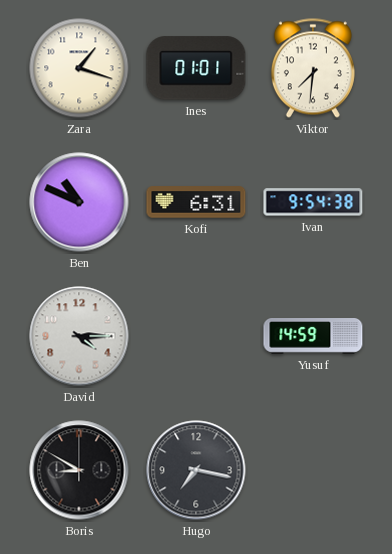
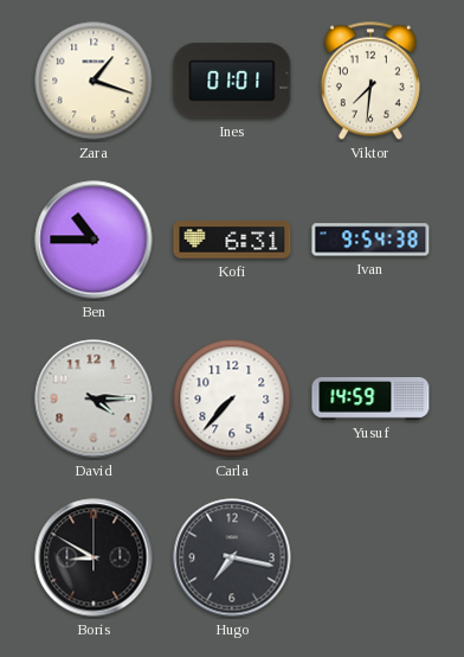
Ben: 10:49 -> 10:45
Carla: none -> 7:37
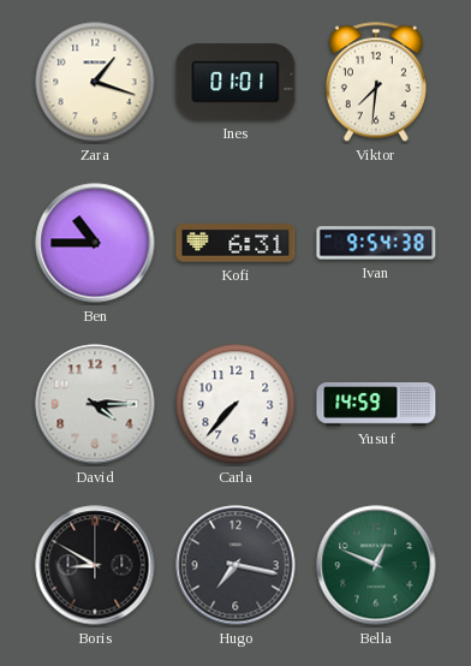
Bella: none -> 12:49
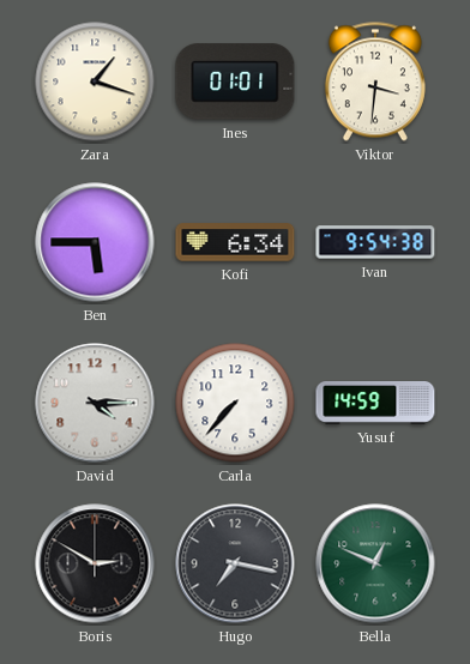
Viktor: 7:31 -> 3:31
Ben: 10:45 -> 5:45
Kofi: 6:31 -> 6:34
Boris: 8:50 -> 2:50
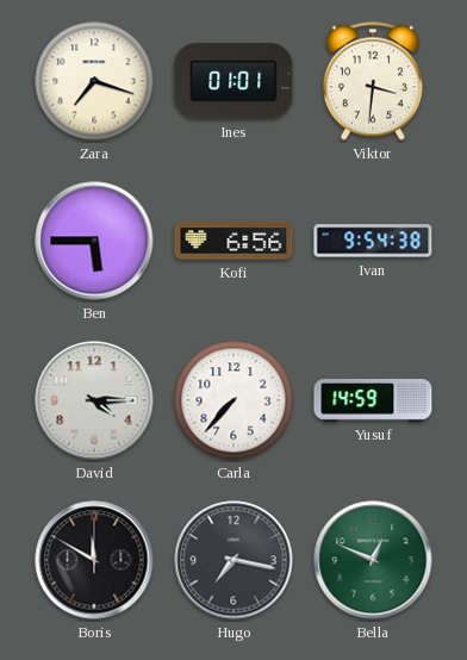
Zara: 1:18 -> 7:18
Kofi: 6:34 -> 6:56
Boris: 2:50 -> 11:50
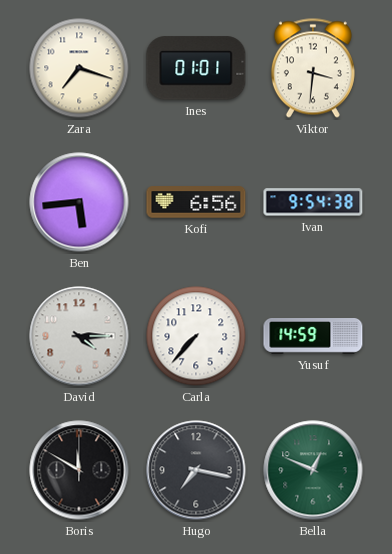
Ben: 5:45 -> 5:44
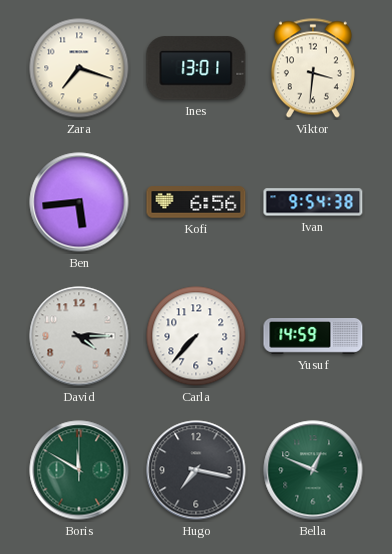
Ines: 01:01 -> 13:01
Boris dial: black -> green
